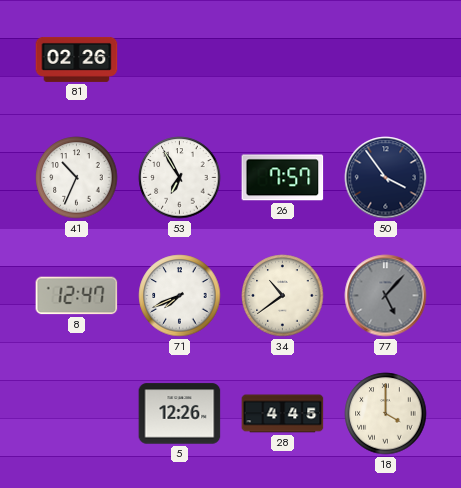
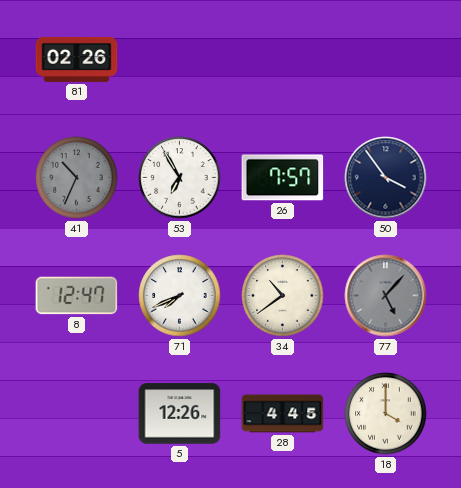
41 dial: white -> grey
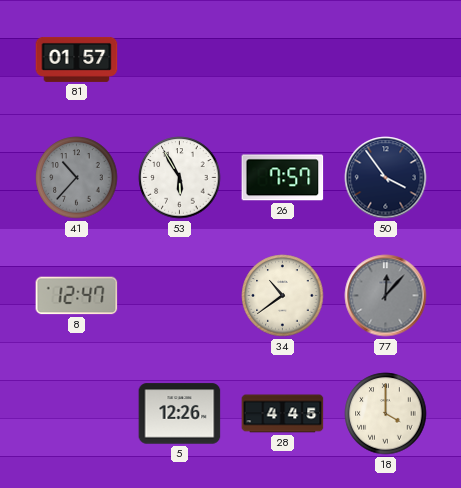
81: 02:26 -> 01:57
41: 10:34 -> 10:37
53: 6:55 -> 5:55
71: 7:41 -> none
77: 5:07 -> 12:07
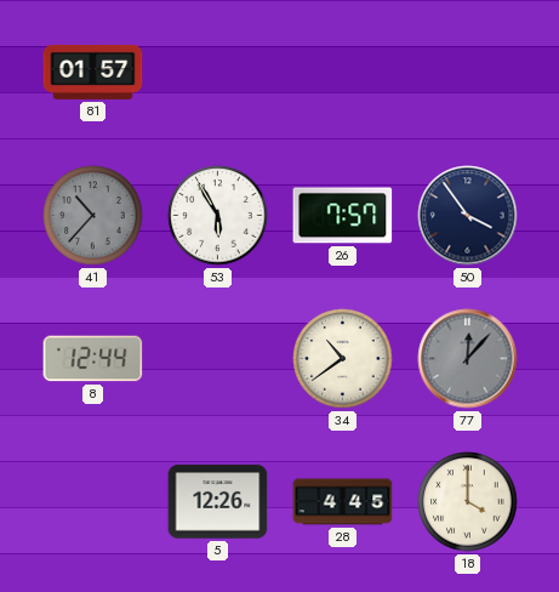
8: 12:47 -> 12:44
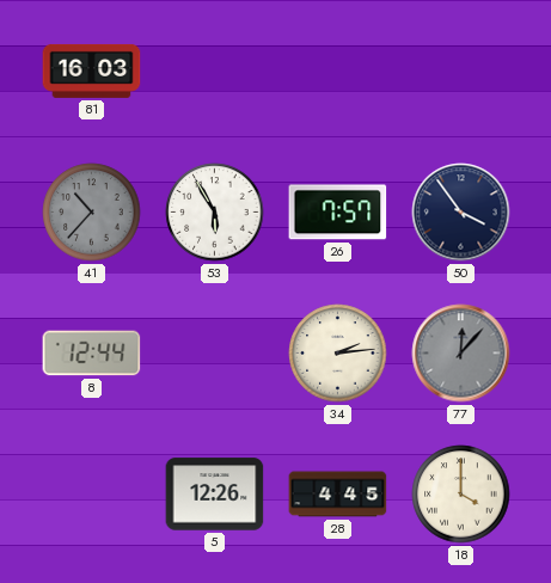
81: 01:57 -> 16:03
34: 10:39 -> 2:14
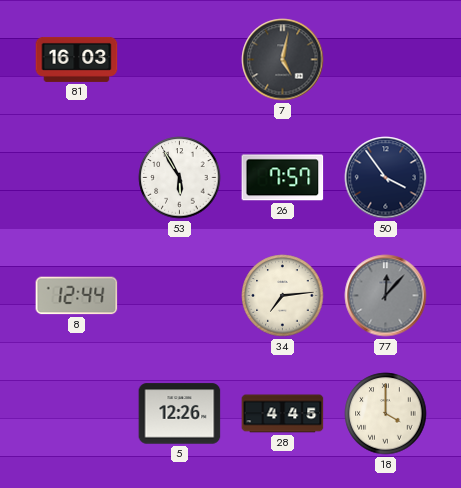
7: none -> 5:02
41: 10:37 -> none
34: 2:14 -> 7:14
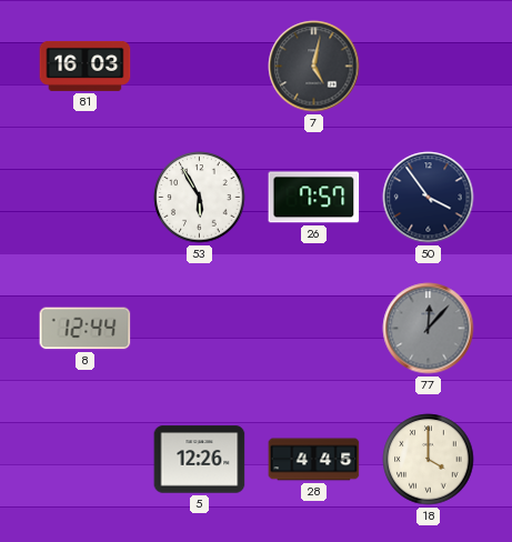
34: 7:14 -> none
